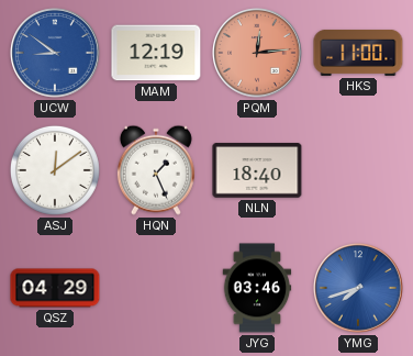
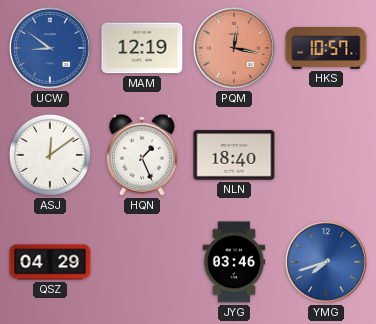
PQM: 12:14 -> 12:17
HKS: 11:00 -> 10:57
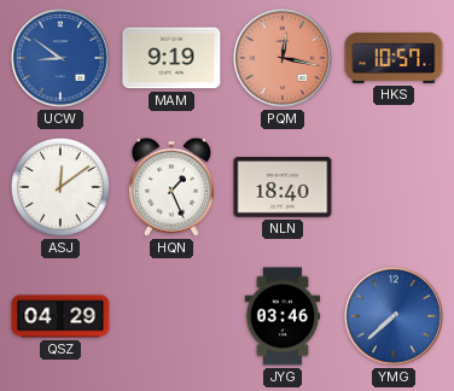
MAM: 12:19 -> 9:19
YMG: 7:42 -> 7:38
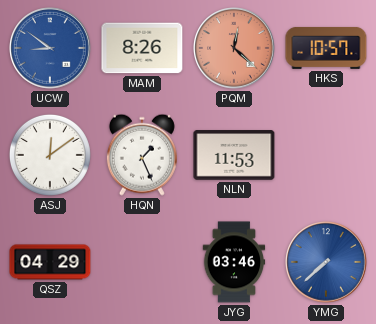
MAM: 9:19 -> 8:26
PQM: 12:17 -> 12:22
NLN: 18:40 -> 11:53
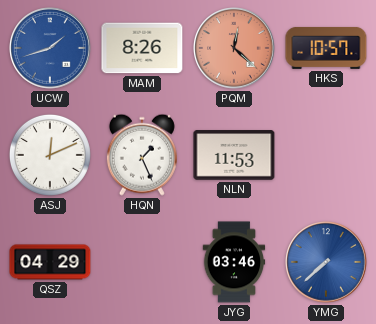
UCW: 8:51 -> 1:42
ASJ: 12:09 -> 12:11
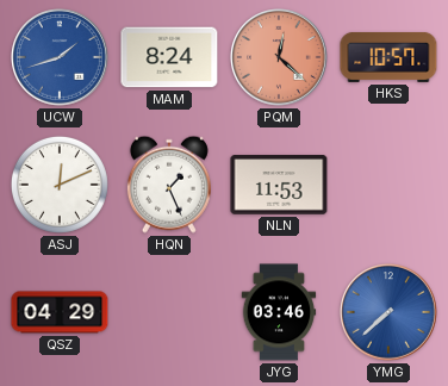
MAM: 8:26 -> 8:24
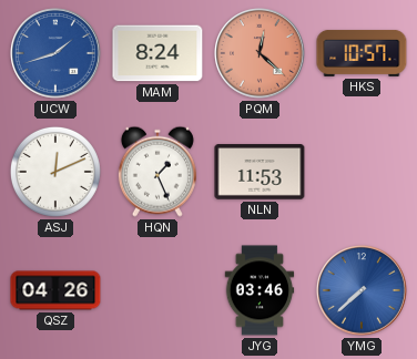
QSZ: 04:29 -> 04:26
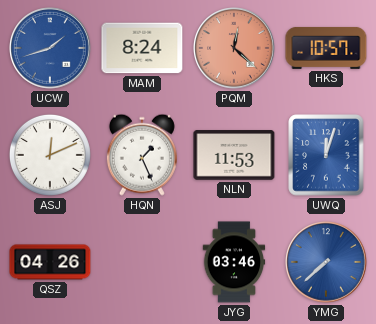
UWQ: none -> 12:03
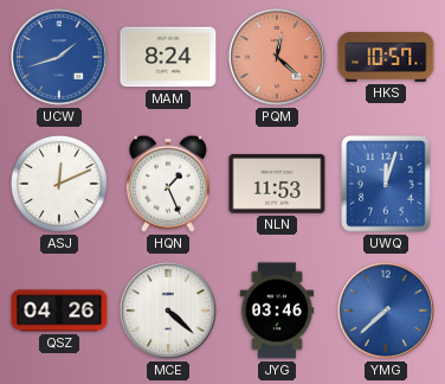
MCE: none -> 4:22
